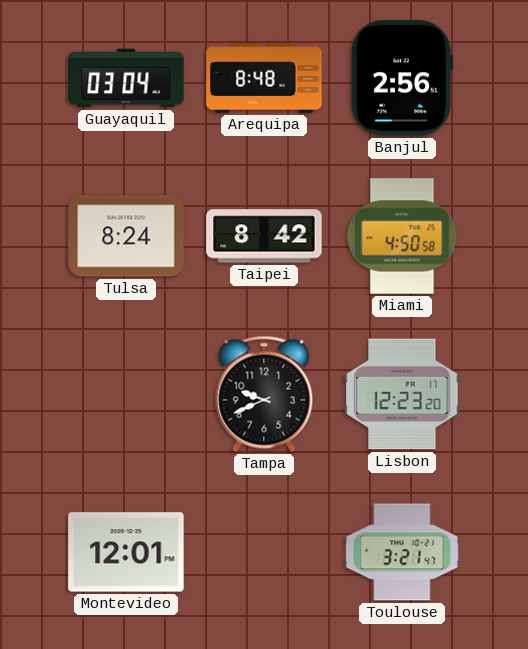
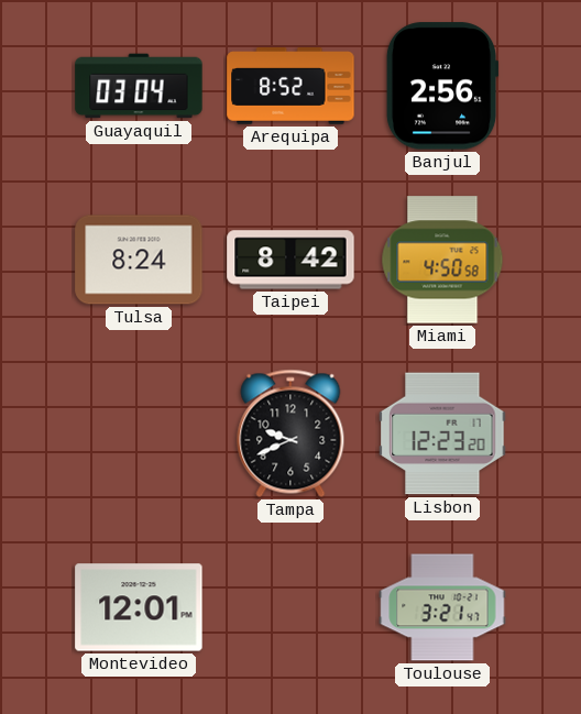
Arequipa: 8:48 -> 8:52
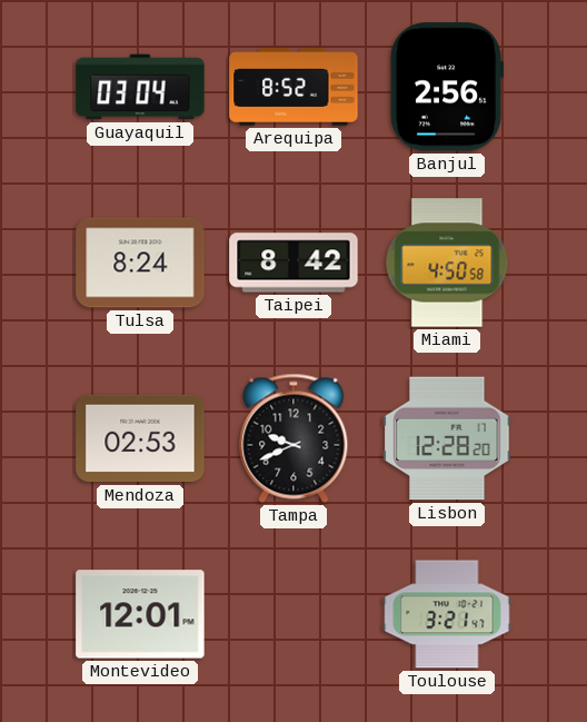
Mendoza: none -> 02:53
Lisbon: 12:23 -> 12:28
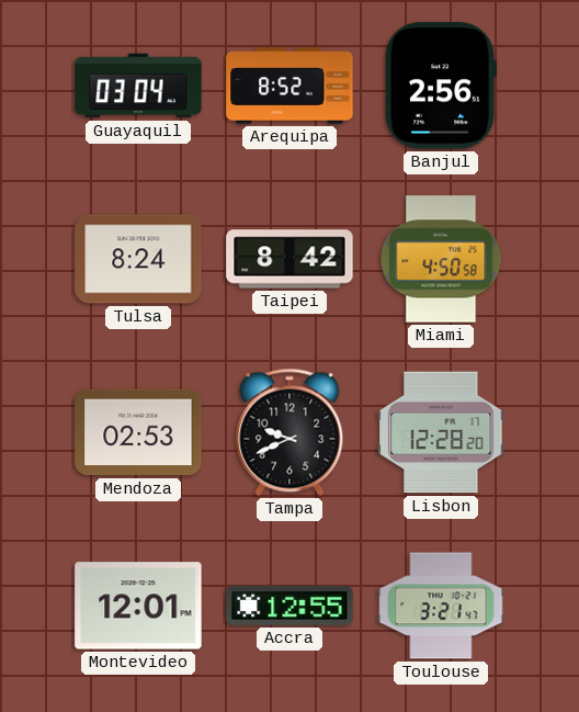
Accra: none -> 12:55
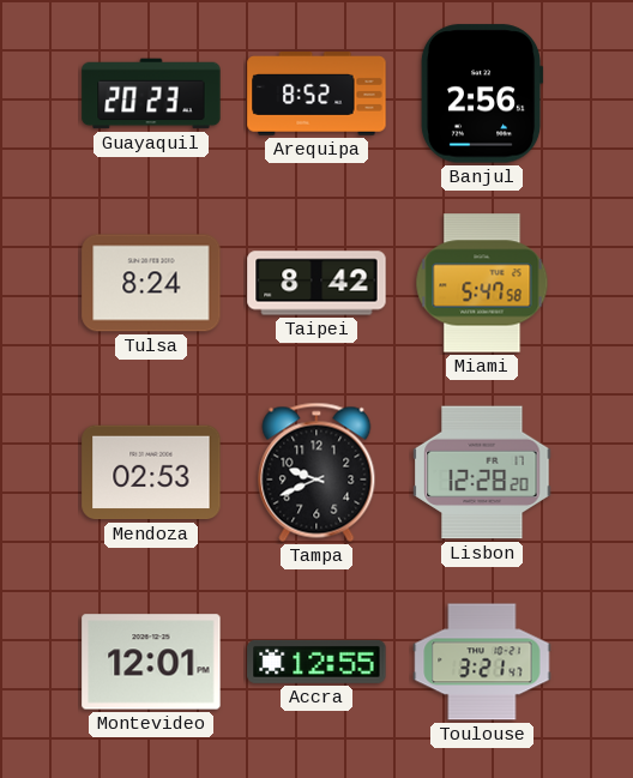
Guayaquil: 03:04 -> 20:23
Miami: 4:50 -> 5:47
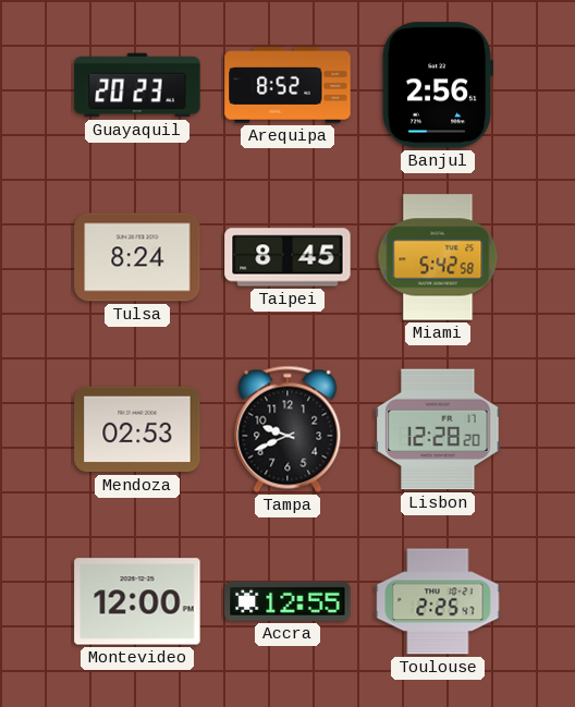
Taipei: 8:42 -> 8:45
Miami: 5:47 -> 5:42
Montevideo: 12:01 -> 12:00
Toulouse: 3:21 -> 2:25
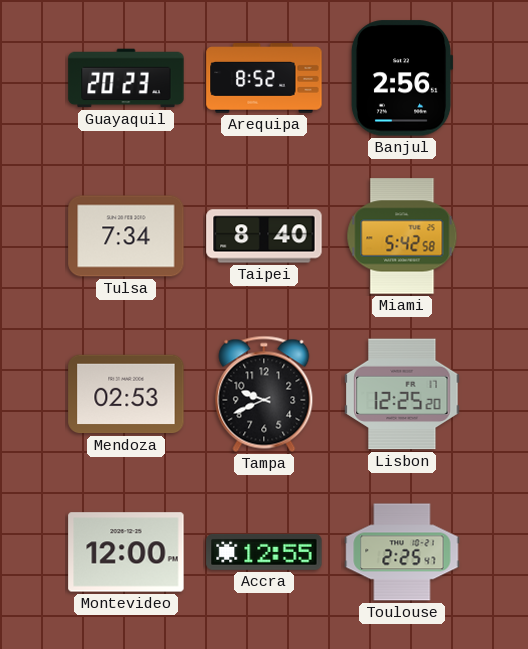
Tulsa: 8:24 -> 7:34
Taipei: 8:45 -> 8:40
Lisbon: 12:28 -> 12:25
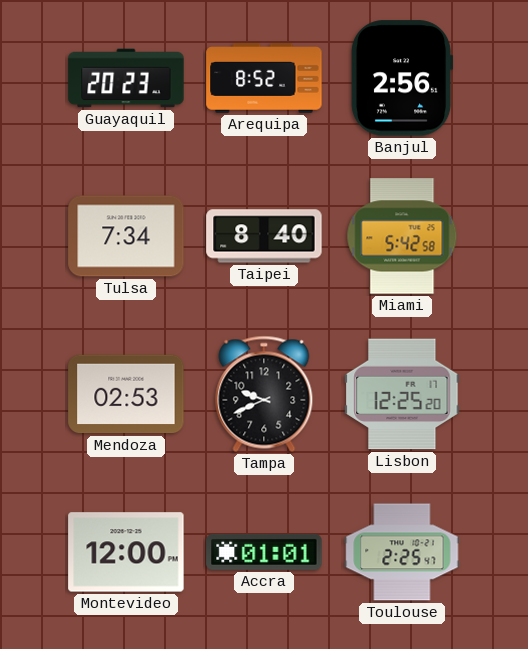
Accra: 12:55 -> 01:01
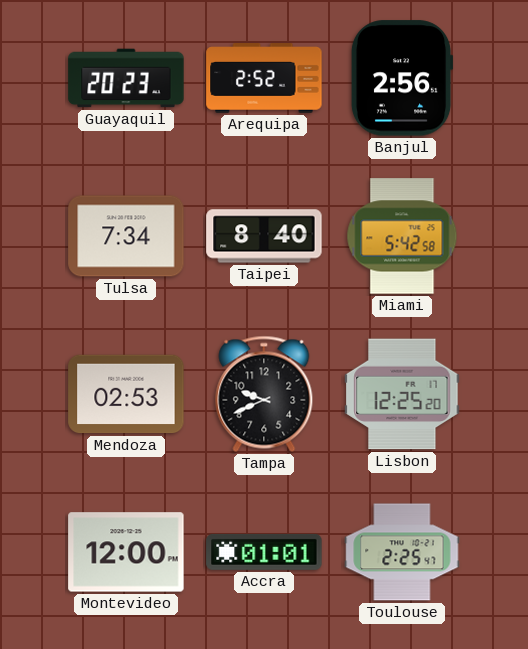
Arequipa: 8:52 -> 2:52
